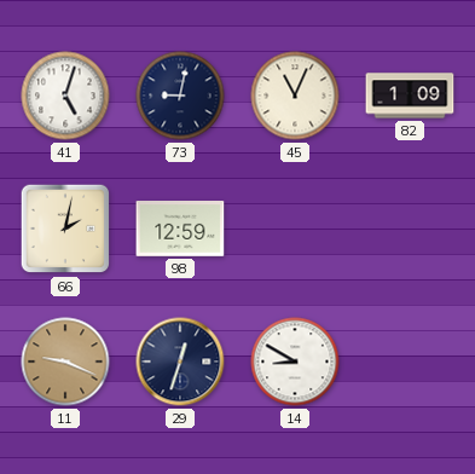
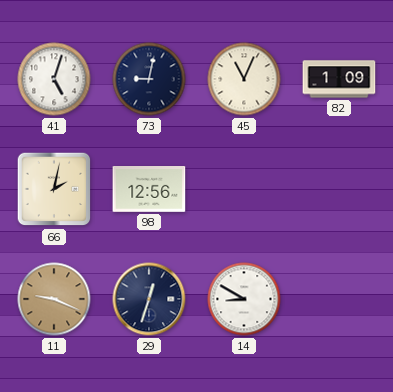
98: 12:59 -> 12:56
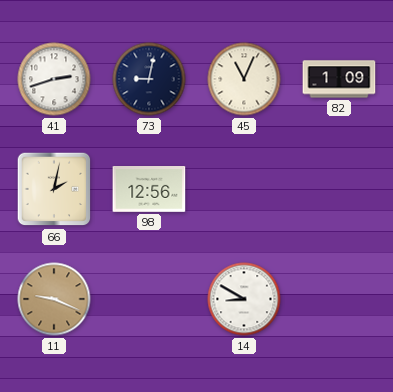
41: 5:03 -> 2:42
29: 12:33 -> none
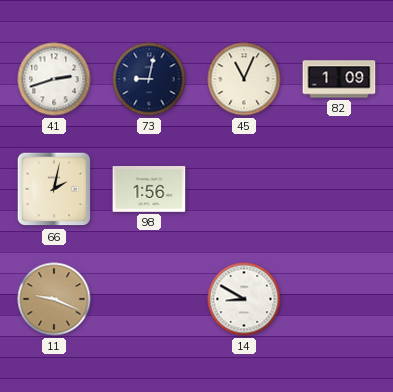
98: 12:56 -> 1:56
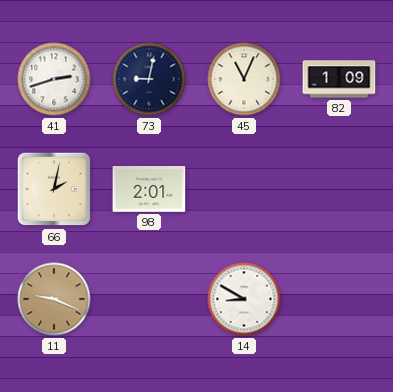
98: 1:56 -> 2:01
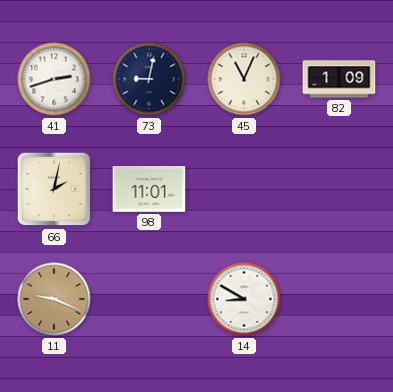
98: 2:01 -> 11:01
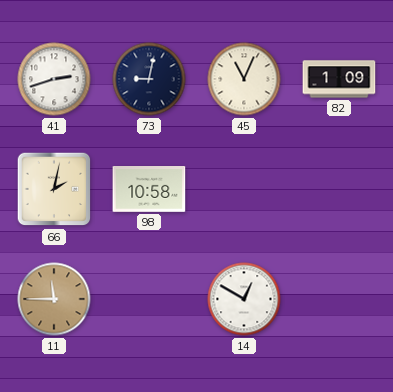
98: 11:01 -> 10:58
11: 9:19 -> 11:45
14: 8:50 -> 12:50
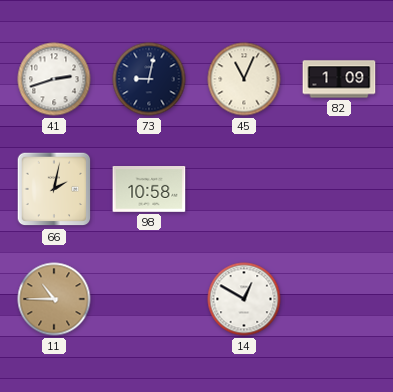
11: 11:45 -> 10:45
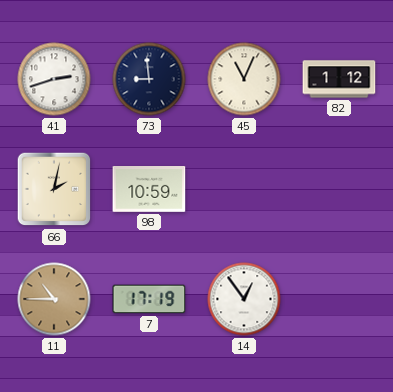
73: 9:02 -> 8:59
82: 1:09 -> 1:12
98: 10:58 -> 10:59
7: none -> 17:19
14: 12:50 -> 12:54
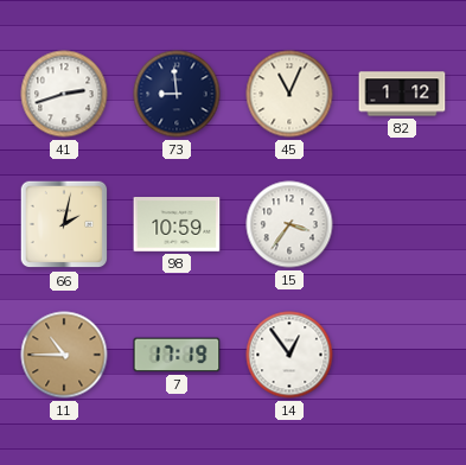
15: none -> 3:36
